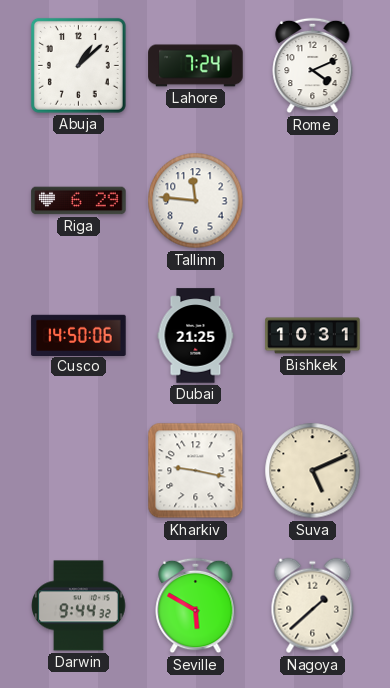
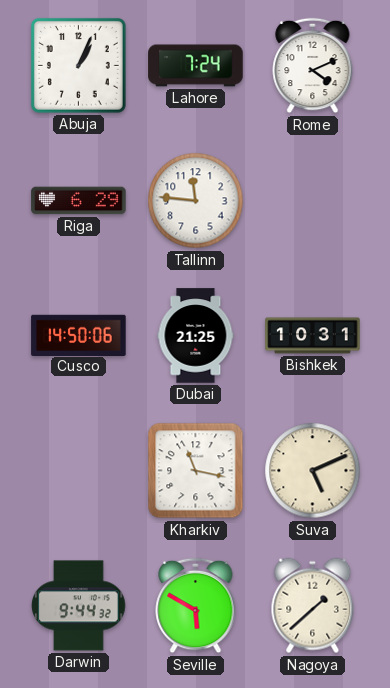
Abuja: 1:08 -> 1:04
Kharkiv: 9:17 -> 11:17
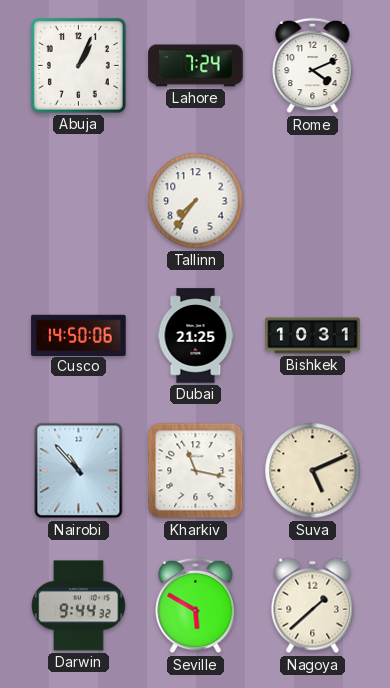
Riga: 6:29 -> none
Tallinn: 11:46 -> 7:36
Nairobi: none -> 10:53
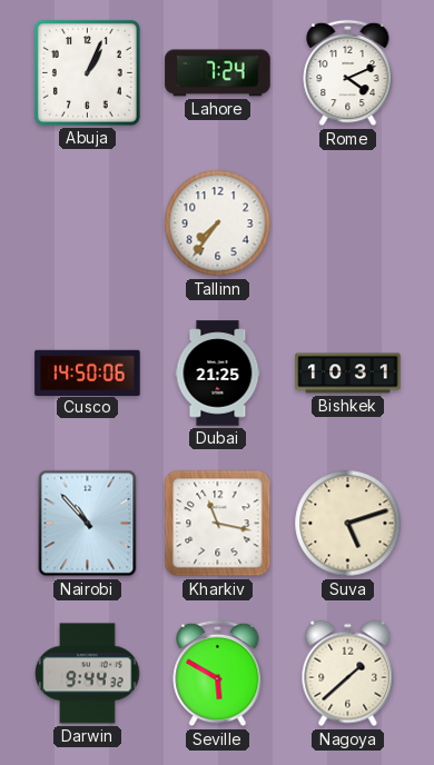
Suva: 5:11 -> 5:12
